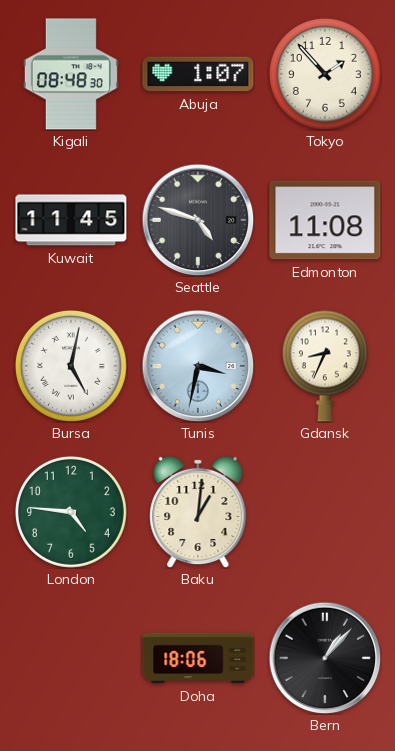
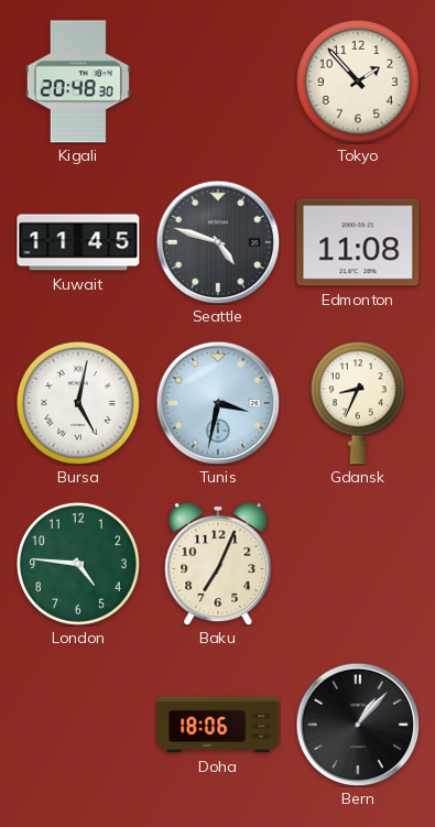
Kigali: 08:48 -> 20:48
Abuja: 1:07 -> none
Baku: 1:01 -> 7:04
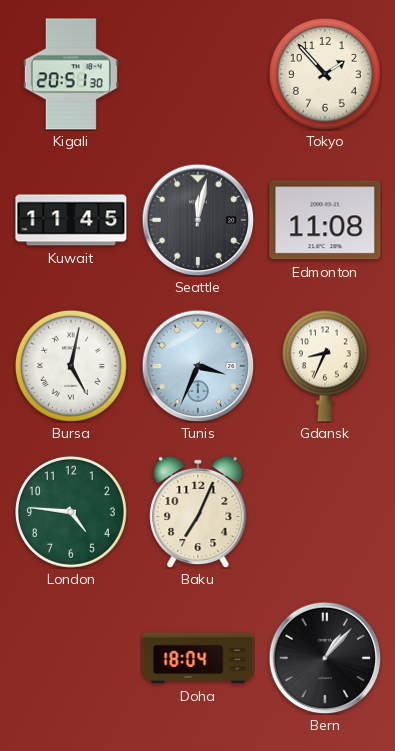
Kigali: 20:48 -> 20:51
Seattle: 4:48 -> 12:02
Tunis: 3:32 -> 3:34
Doha: 18:06 -> 18:04
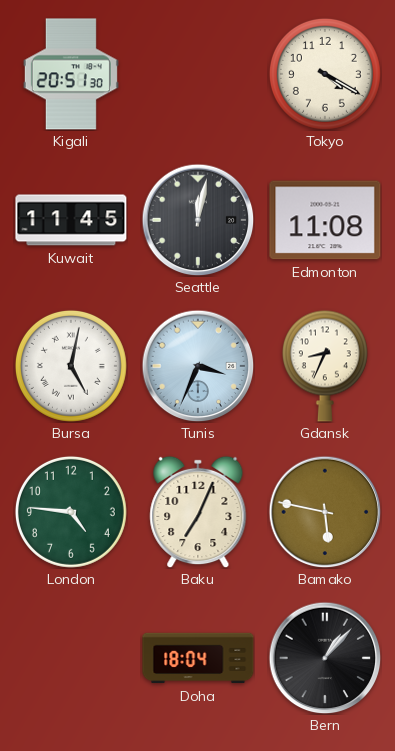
Tokyo: 1:53 -> 4:20
Bamako: none -> 5:47
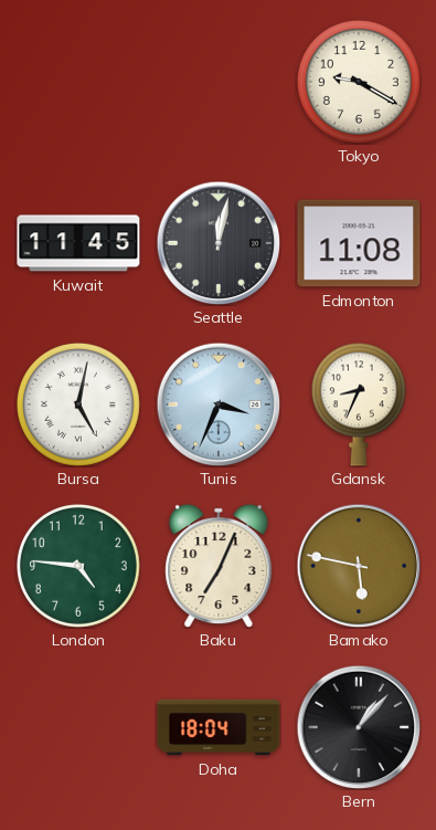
Kigali: 20:51 -> none
Tokyo: 4:20 -> 9:20
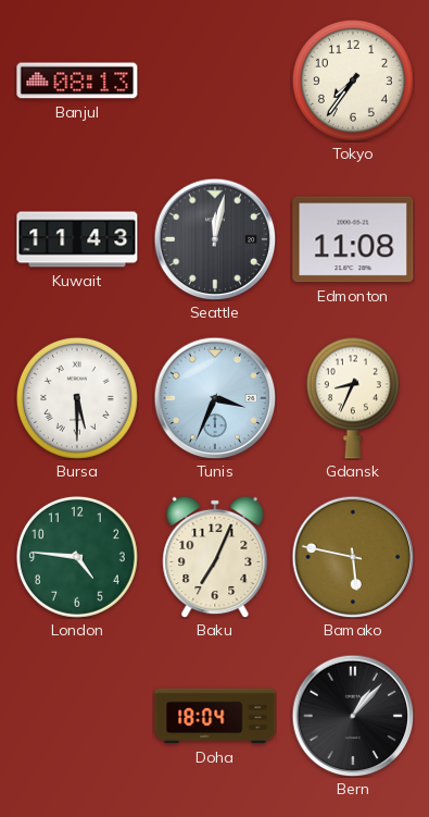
Banjul: none -> 08:13
Tokyo: 9:20 -> 7:36
Kuwait: 11:45 -> 11:43
Bursa: 5:02 -> 5:30
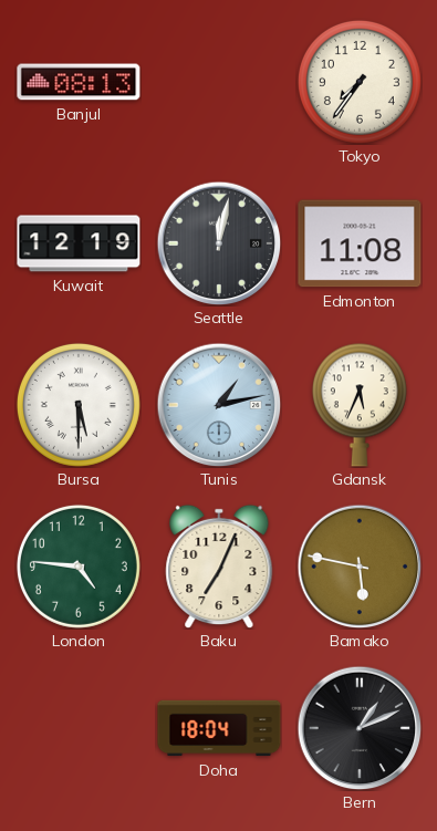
Kuwait: 11:43 -> 12:19
Tunis: 3:34 -> 1:13
Gdansk: 8:34 -> 5:34
Bern: 1:07 -> 1:11
